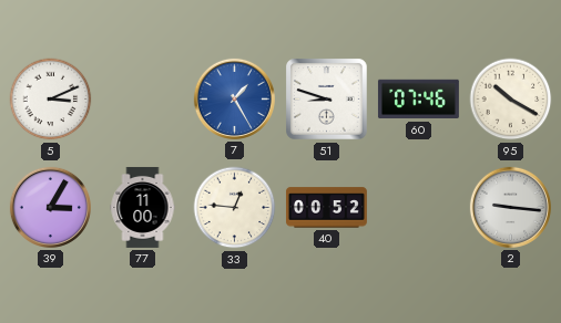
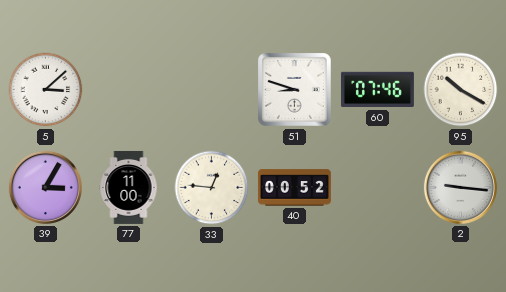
5: 3:11 -> 3:08
7: 1:25 -> none
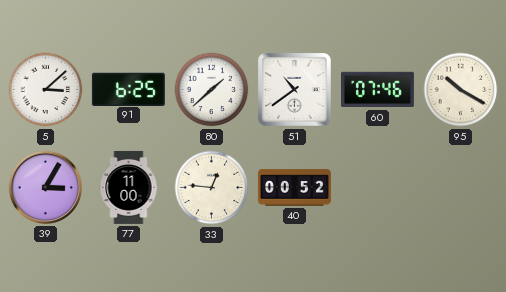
91: none -> 6:25
80: none -> 1:38
51: 8:48 -> 10:39
2: 9:16 -> none
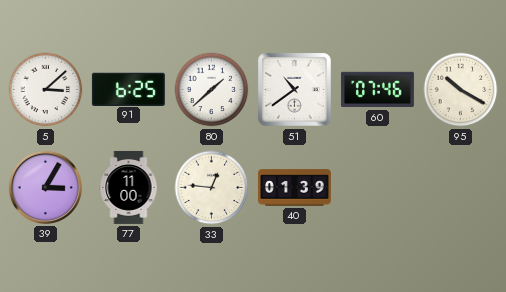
40: 00:52 -> 01:39
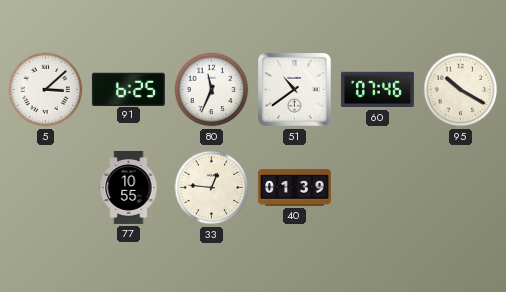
80: 1:38 -> 11:34
39: 3:05 -> none
77: 11:00 -> 10:55
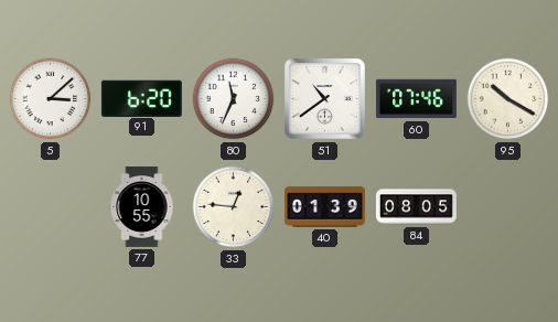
91: 6:25 -> 6:20
84: none -> 08:05
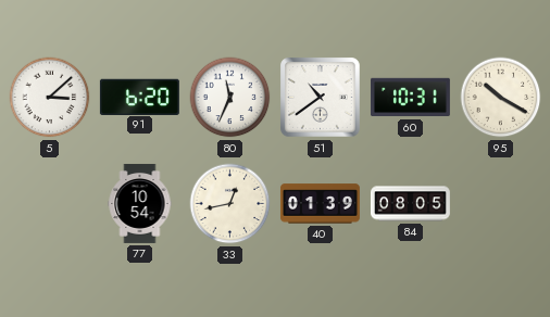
60: 07:46 -> 10:31
77: 10:55 -> 10:54
33: 12:46 -> 12:43
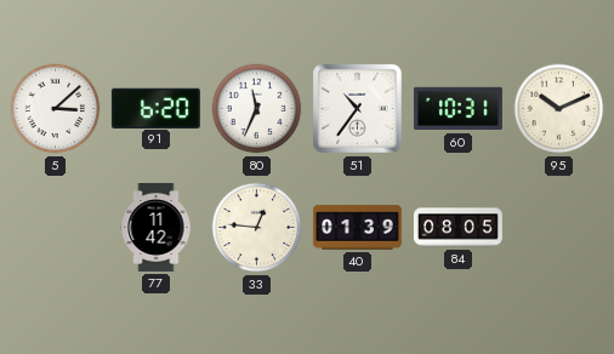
51: 10:39 -> 10:36
95: 10:20 -> 10:11
77: 10:54 -> 11:42
33: 12:43 -> 12:46
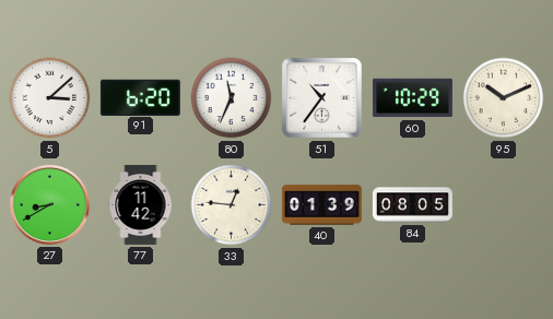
60: 10:31 -> 10:29
27: none -> 8:40
